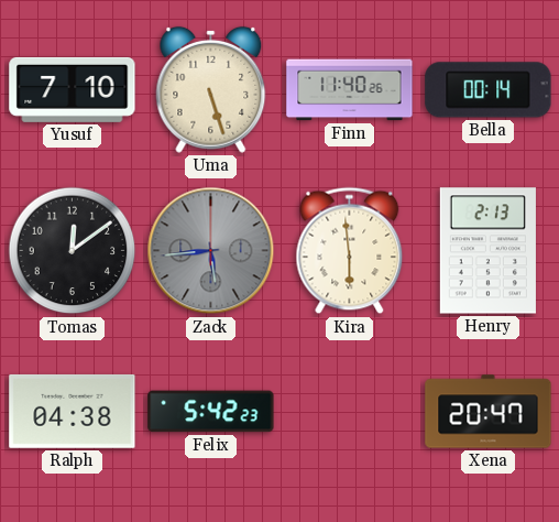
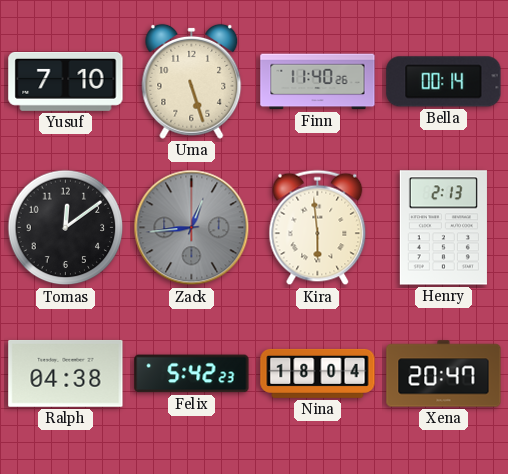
Zack: 5:44 -> 12:44
Nina: none -> 18:04
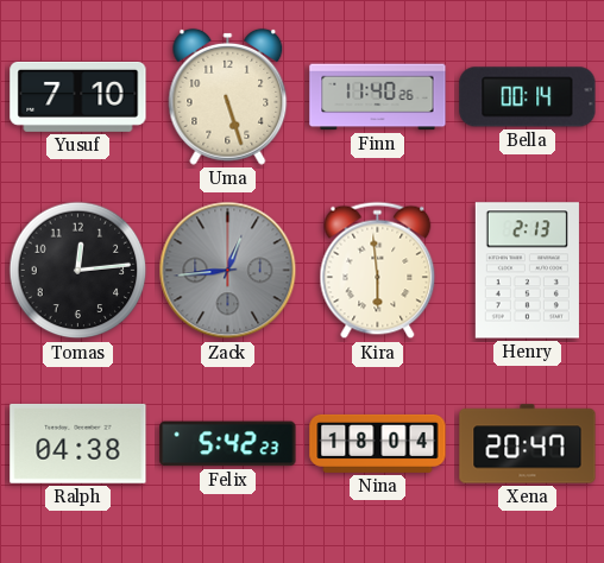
Tomas: 12:09 -> 12:14
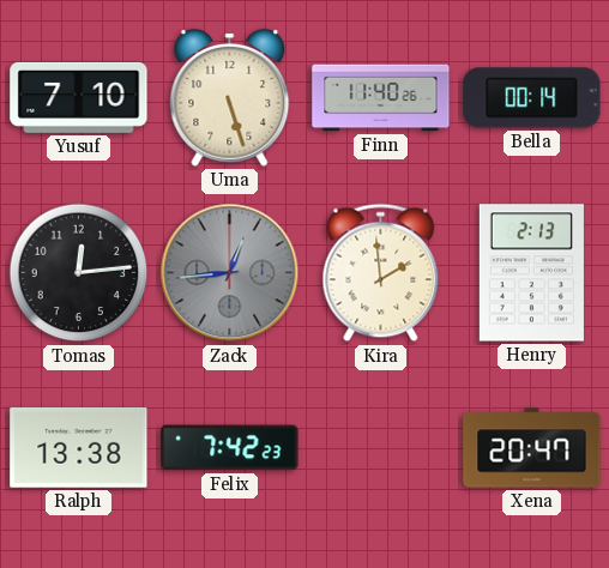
Kira: 5:59 -> 1:59
Ralph: 04:38 -> 13:38
Felix: 5:42 -> 7:42
Nina: 18:04 -> none
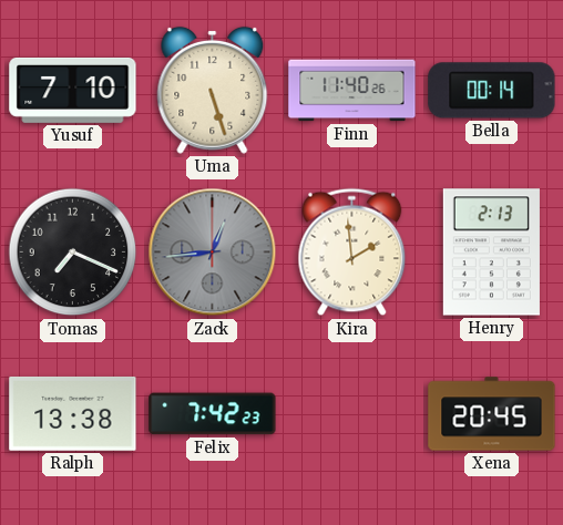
Tomas: 12:14 -> 7:19
Xena: 20:47 -> 20:45
